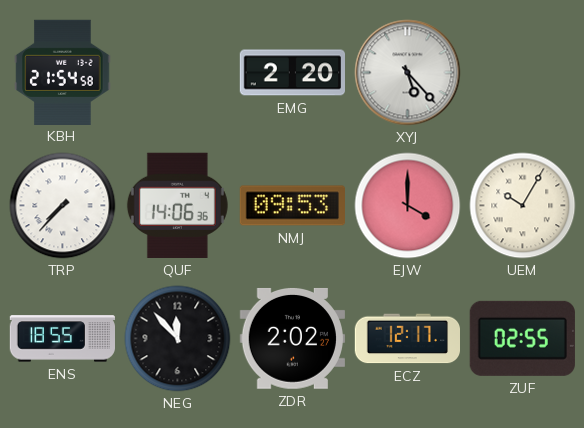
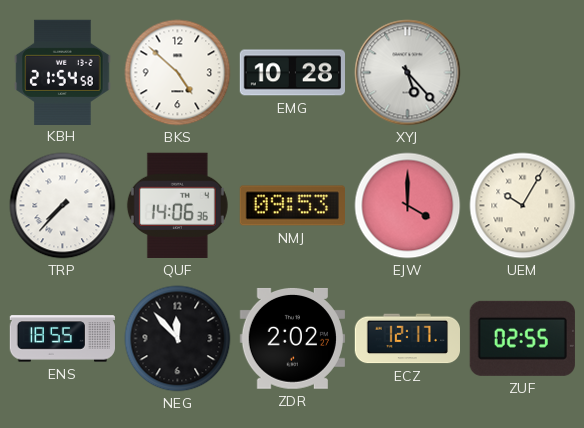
BKS: none -> 4:52
EMG: 2:20 -> 10:28
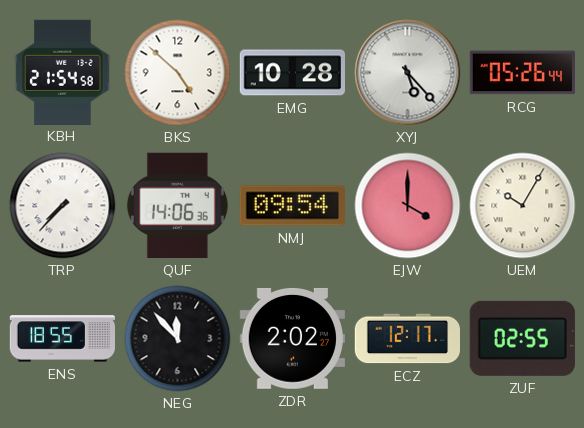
RCG: none -> 05:26
NMJ: 09:53 -> 09:54
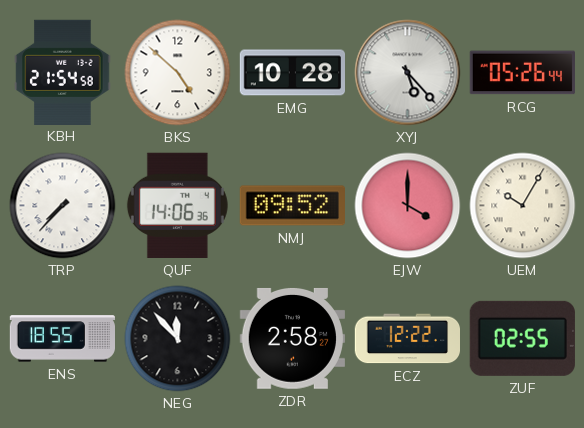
NMJ: 09:54 -> 09:52
ZDR: 2:02 -> 2:58
ECZ: 12:17 -> 12:22
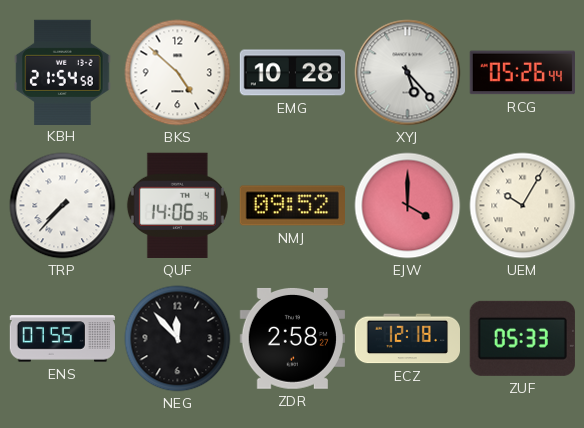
ENS: 18:55 -> 07:55
ECZ: 12:22 -> 12:18
ZUF: 02:55 -> 05:33
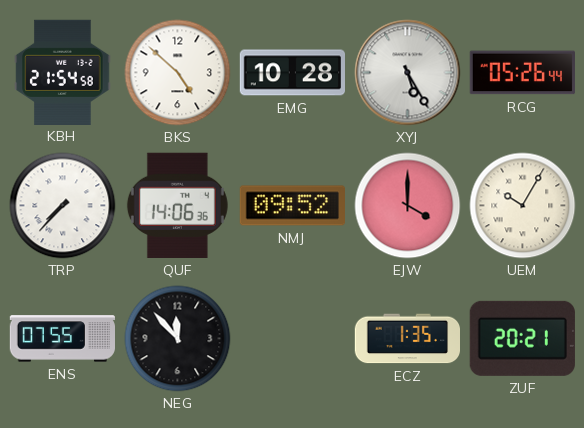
XYJ: 5:23 -> 5:25
ZDR: 2:58 -> none
ECZ: 12:18 -> 1:35
ZUF: 05:33 -> 20:21
